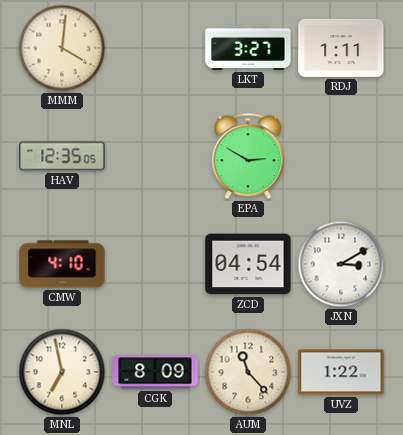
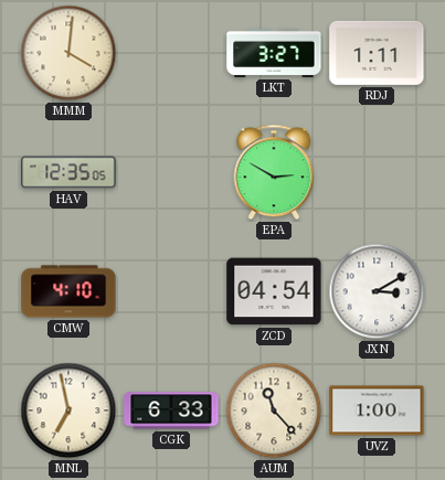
CGK: 8:09 -> 6:33
UVZ: 1:22 -> 1:00
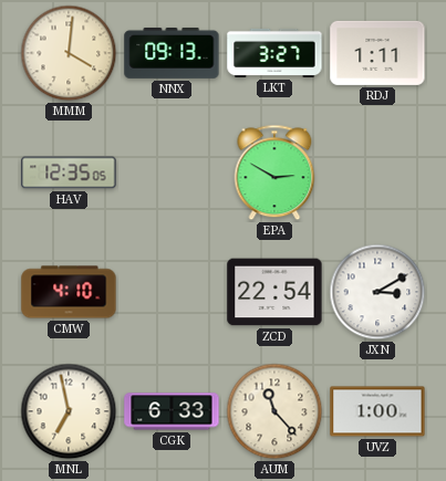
NNX: none -> 09:13
ZCD: 04:54 -> 22:54
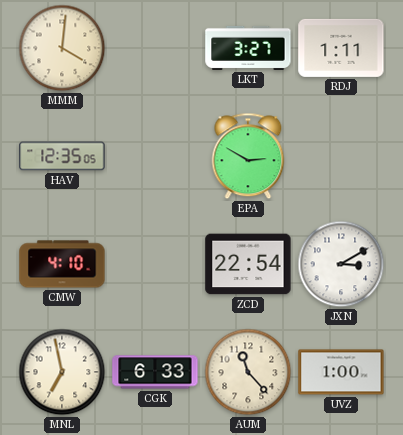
NNX: 09:13 -> none
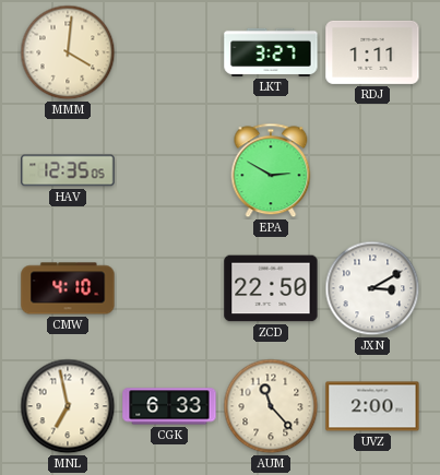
ZCD: 22:54 -> 22:50
UVZ: 1:00 -> 2:00
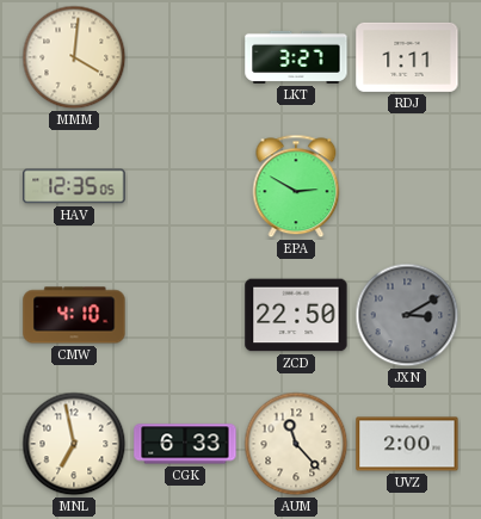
JXN dial: white -> grey
